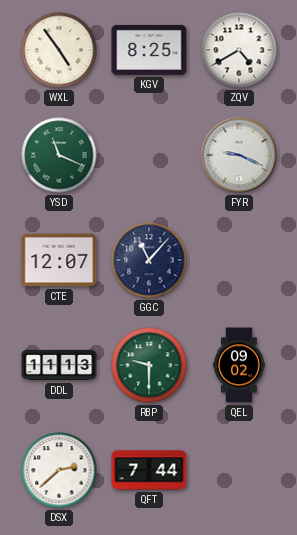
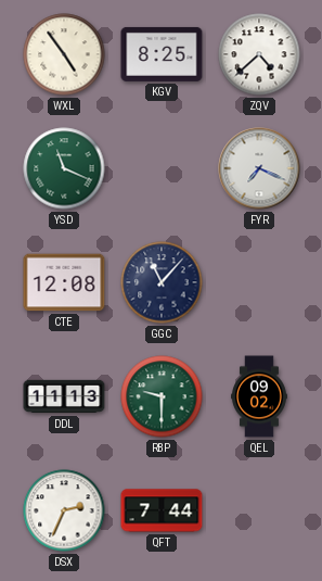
ZQV: 4:40 -> 4:38
FYR: 9:19 -> 7:19
CTE: 12:07 -> 12:08
DSX: 2:38 -> 2:34
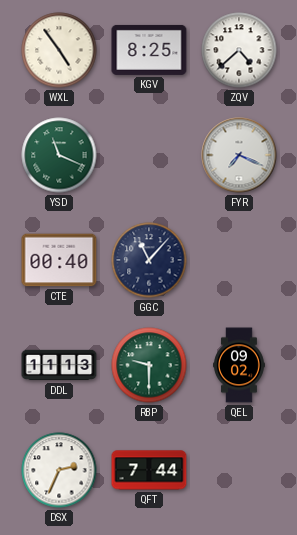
CTE: 12:08 -> 00:40
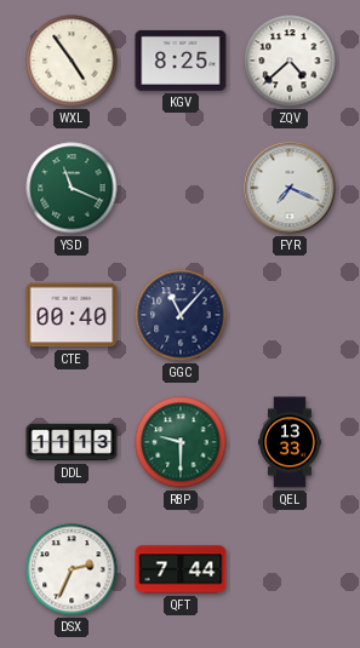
QEL: 09:02 -> 13:33
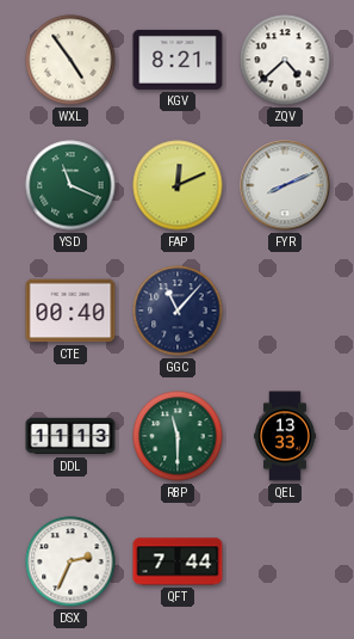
KGV: 8:25 -> 8:21
FAP: none -> 12:11
FYR: 7:19 -> 8:11
RBP: 9:30 -> 11:30
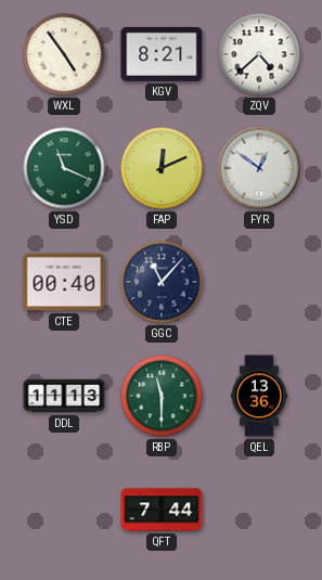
FYR: 8:11 -> 12:51
QEL: 13:33 -> 13:36
DSX: 2:34 -> none
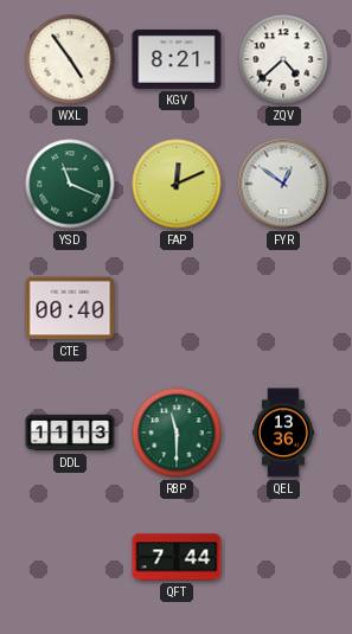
GGC: 11:07 -> none
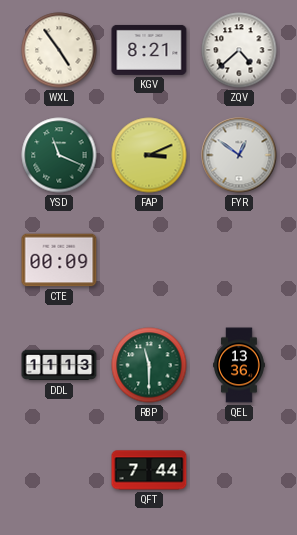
FAP: 12:11 -> 3:11
CTE: 00:40 -> 00:09
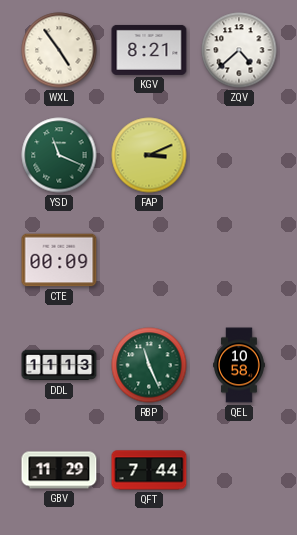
FYR: 12:51 -> none
RBP: 11:30 -> 11:26
QEL: 13:36 -> 10:58
GBV: none -> 11:29
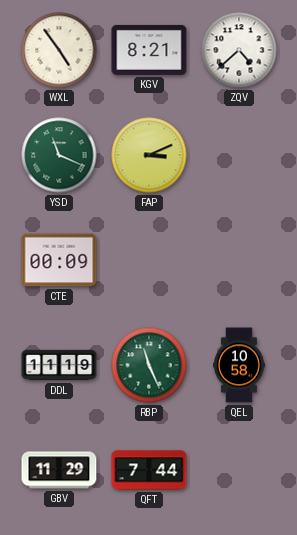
DDL: 11:13 -> 11:19
